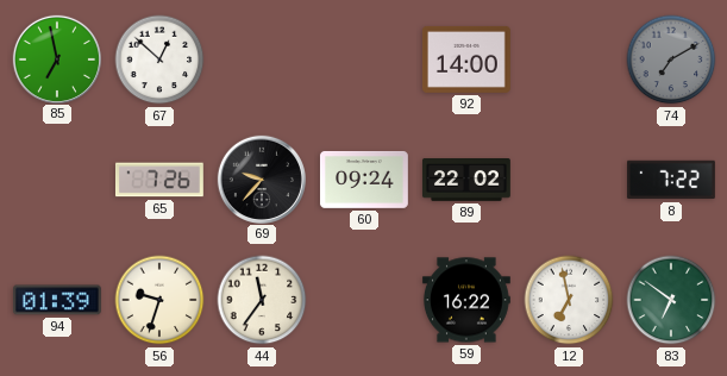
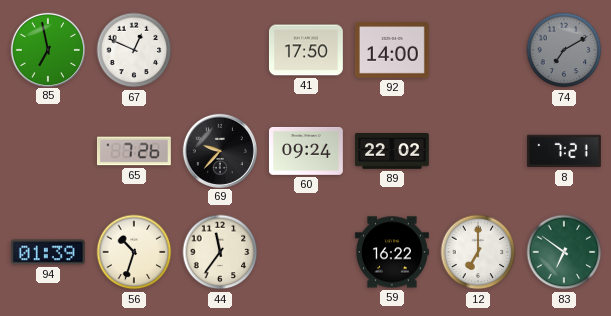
67: 12:52 -> 12:49
41: none -> 17:50
8: 7:22 -> 7:21
56: 9:33 -> 10:33
12: 6:58 -> 7:00
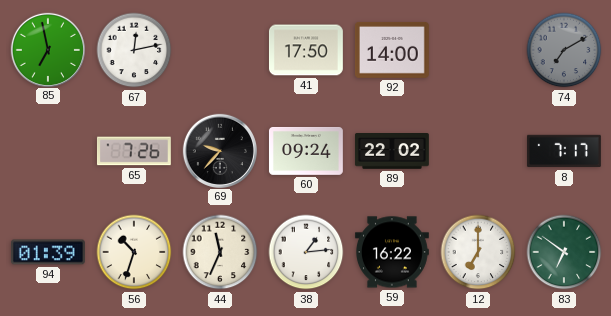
67: 12:49 -> 12:13
8: 7:21 -> 7:17
44: 11:36 -> 11:34
38: none -> 1:14
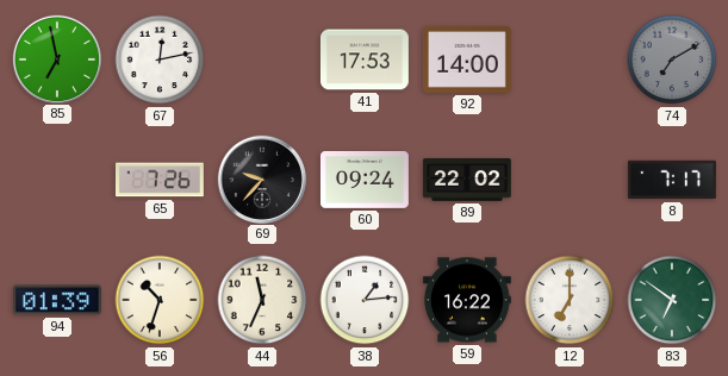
41: 17:50 -> 17:53
